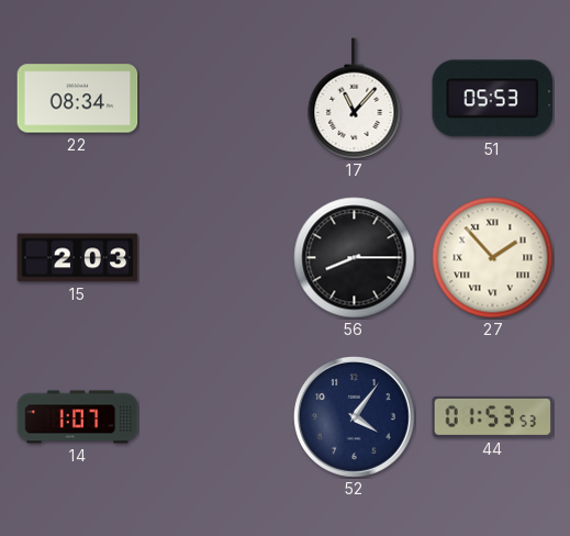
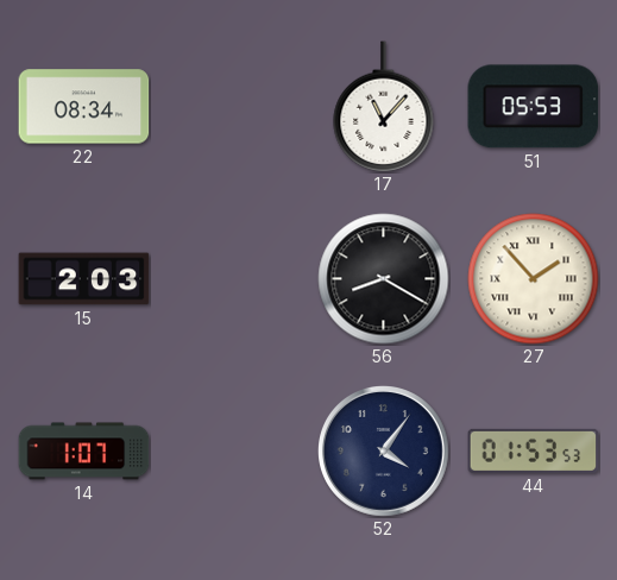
56: 8:15 -> 8:20
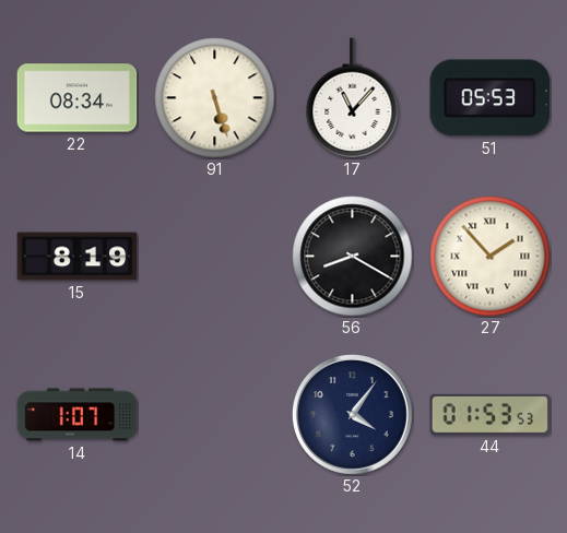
91: none -> 5:27
15: 2:03 -> 8:19
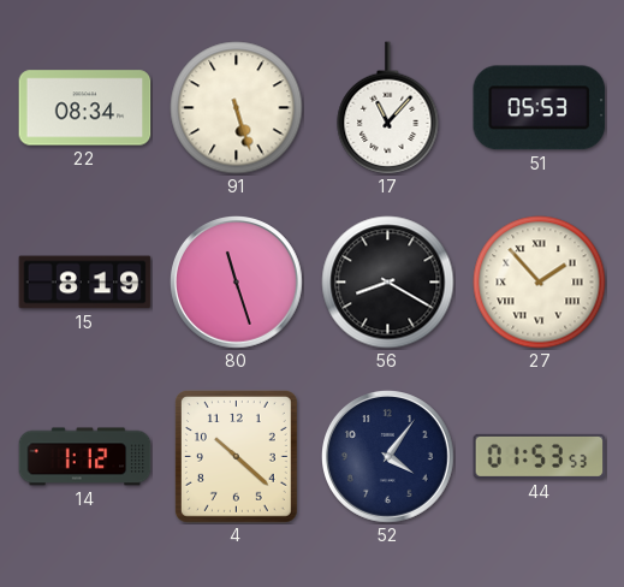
80: none -> 11:27
14: 1:07 -> 1:12
4: none -> 10:22
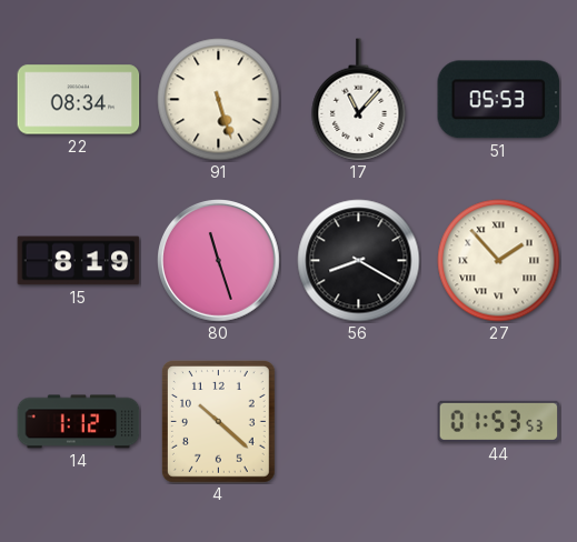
52: 4:06 -> none
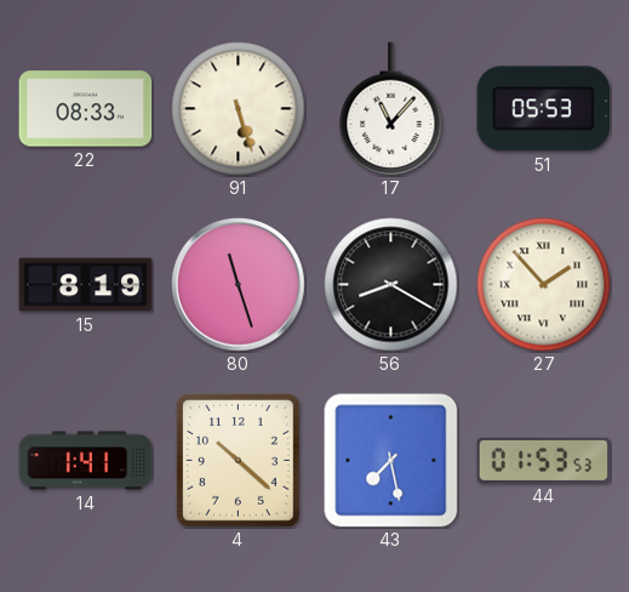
22: 08:34 -> 08:33
14: 1:12 -> 1:41
43: none -> 7:28
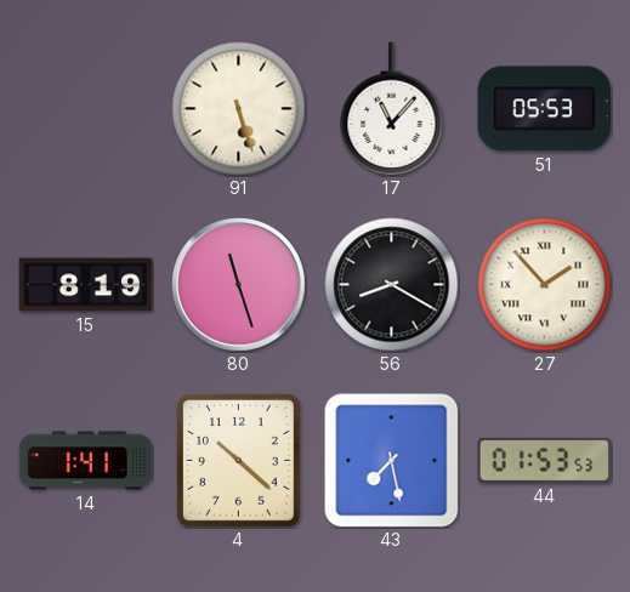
22: 08:33 -> none
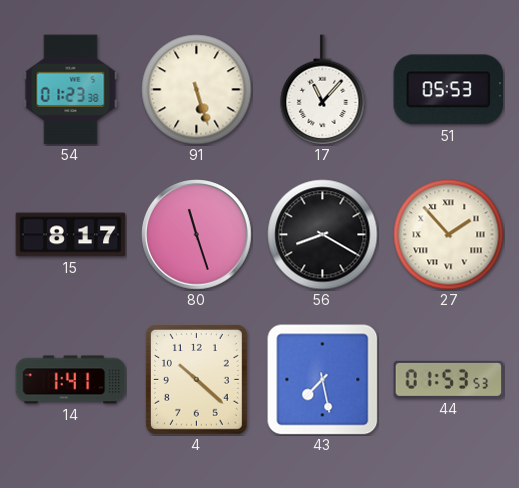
54: none -> 01:23
15: 8:19 -> 8:17
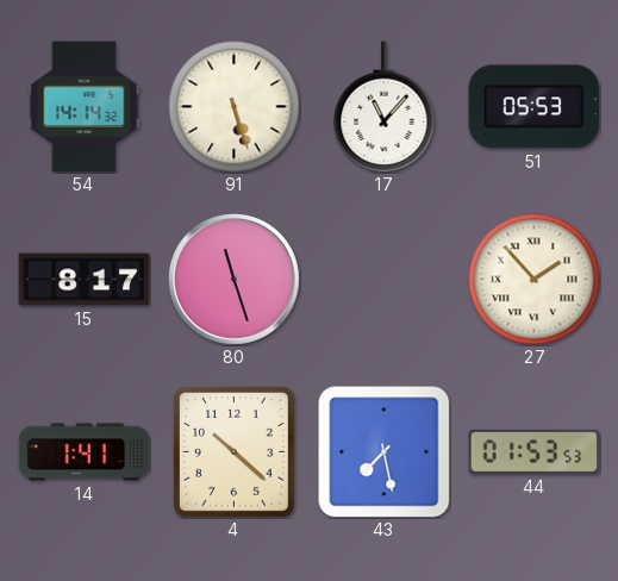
54: 01:23 -> 14:14
56: 8:20 -> none
